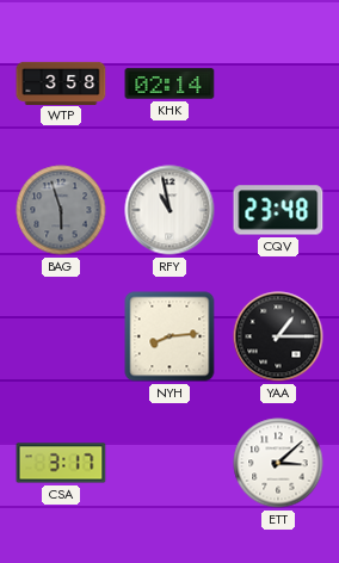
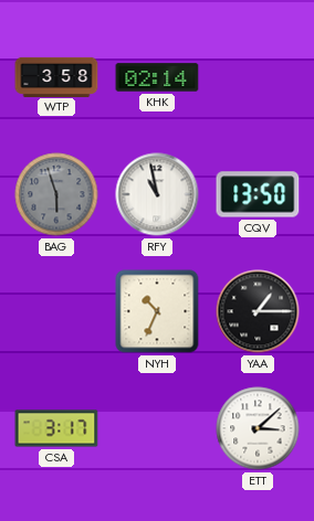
CQV: 23:48 -> 13:50
NYH: 8:14 -> 10:34
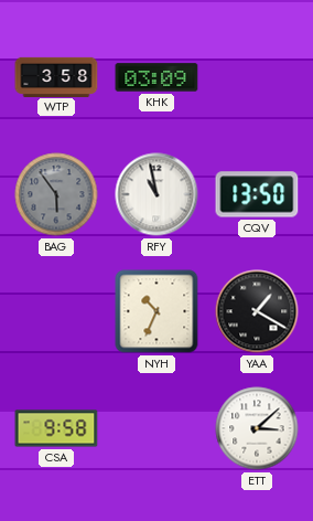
KHK: 02:14 -> 03:09
BAG: 5:57 -> 5:54
YAA: 1:15 -> 1:20
CSA: 3:17 -> 9:58
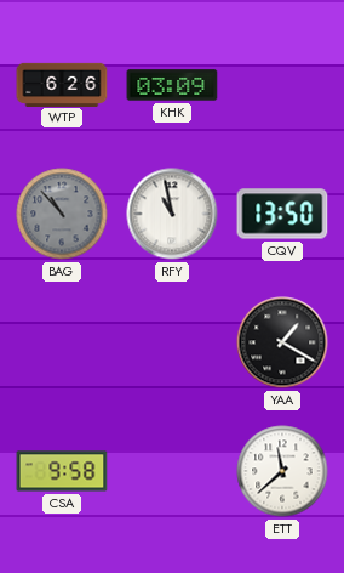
WTP: 3:58 -> 6:26
BAG: 5:54 -> 10:53
NYH: 10:34 -> none
ETT: 3:08 -> 11:38
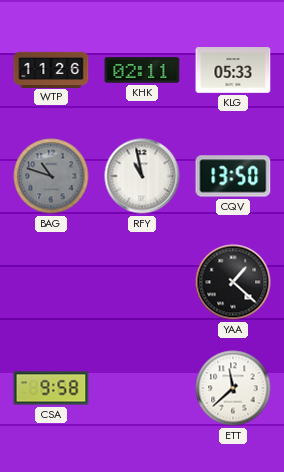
WTP: 6:26 -> 11:26
KHK: 03:09 -> 02:11
KLG: none -> 05:33
BAG: 10:53 -> 10:48
YAA: 1:20 -> 1:22
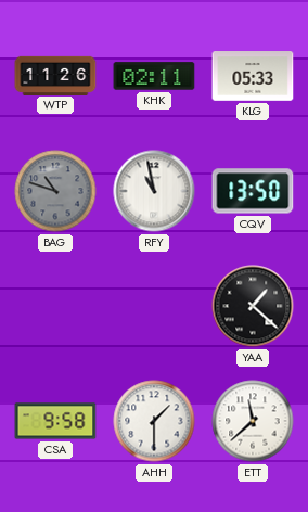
AHH: none -> 1:30
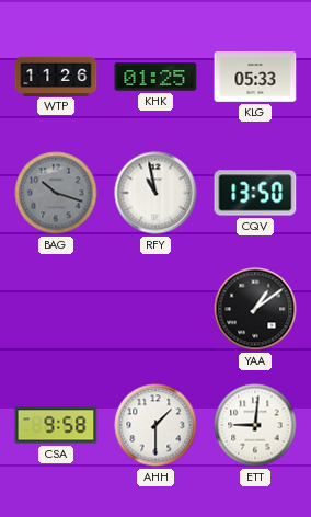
KHK: 02:11 -> 01:25
BAG: 10:48 -> 10:18
YAA: 1:22 -> 1:09
ETT: 11:38 -> 9:01
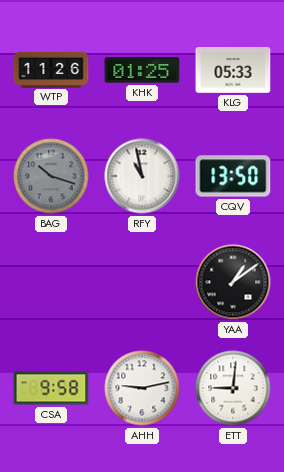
AHH: 1:30 -> 9:13
